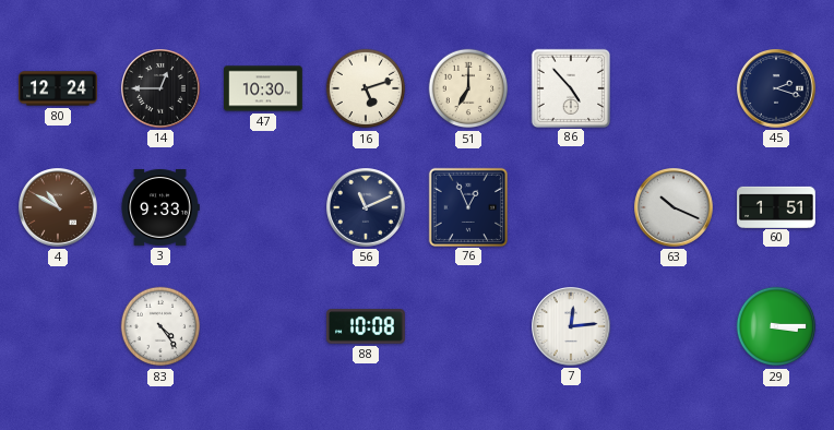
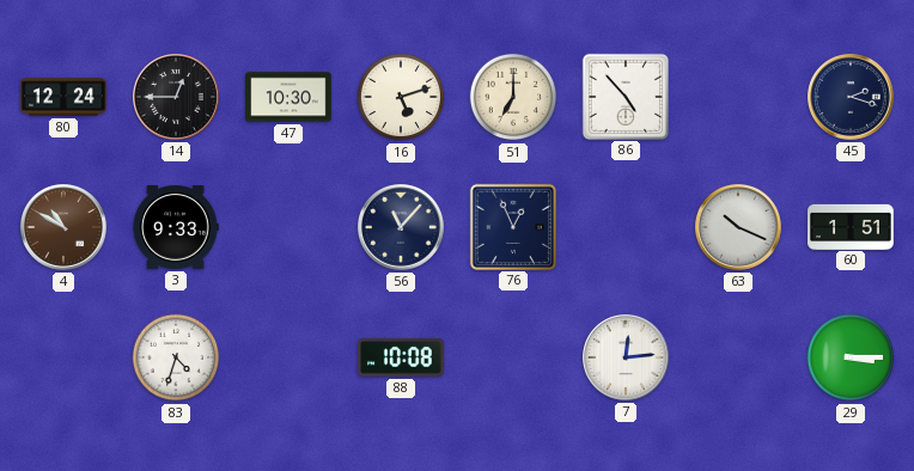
56: 11:11 -> 11:07
83: 4:24 -> 4:33
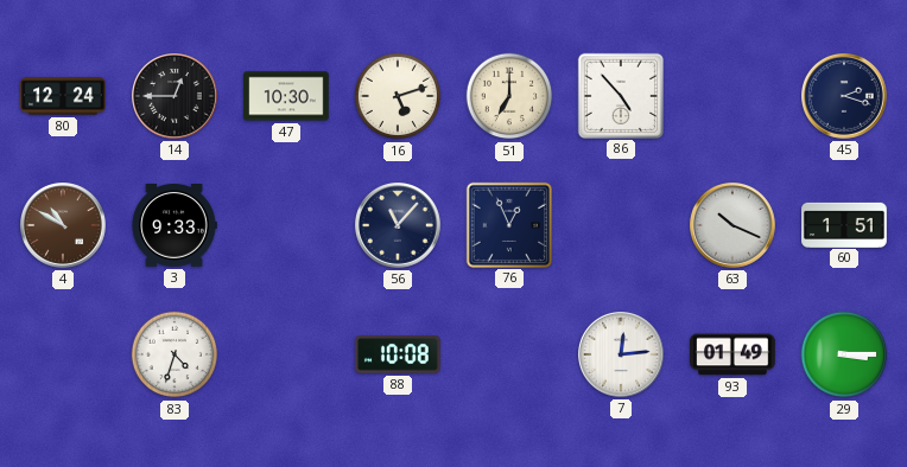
93: none -> 01:49
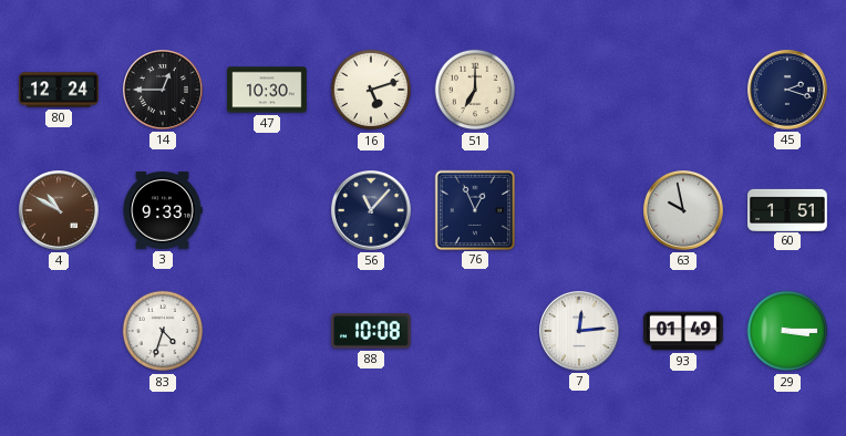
86: 4:53 -> none
63: 10:19 -> 9:58
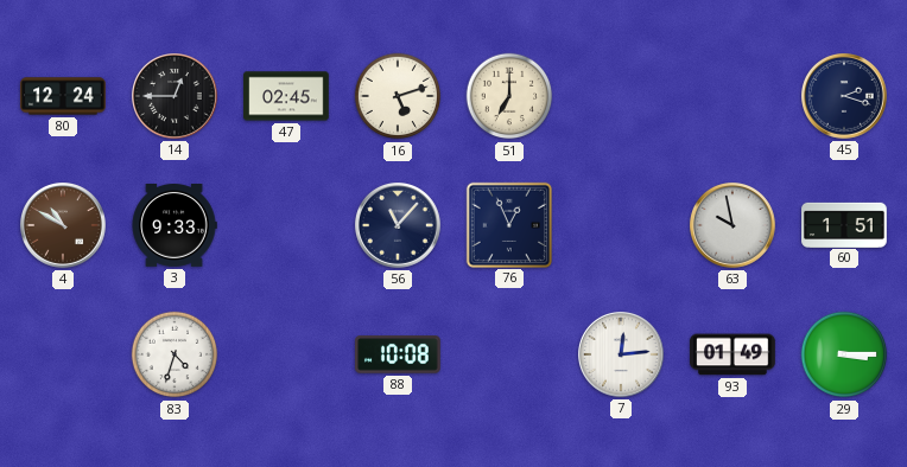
47: 10:30 -> 02:45
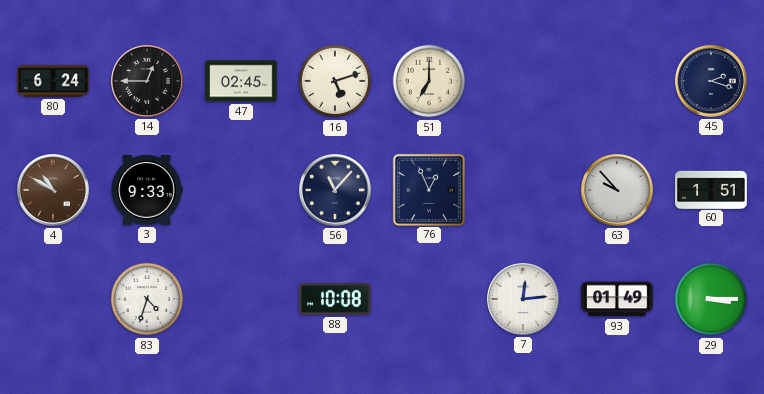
80: 12:24 -> 6:24
63: 9:58 -> 9:53
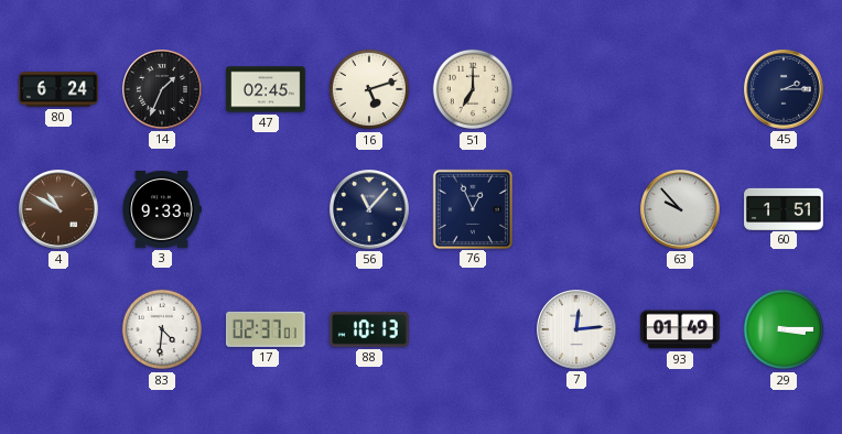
14: 12:45 -> 1:34
45: 2:18 -> 2:15
83: 4:33 -> 4:31
17: none -> 02:37
88: 10:08 -> 10:13
